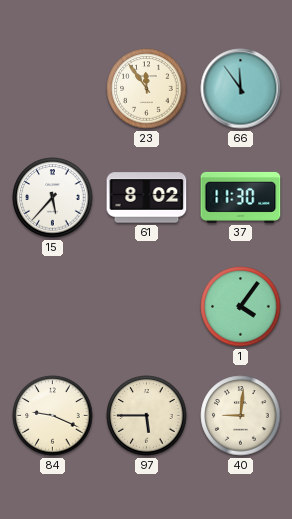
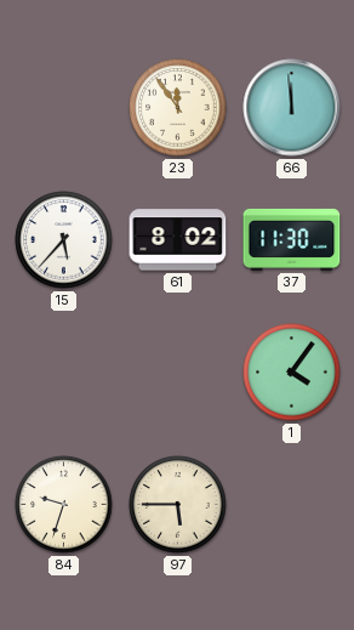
66: 11:54 -> 11:59
84: 9:19 -> 9:33
40: 9:01 -> none
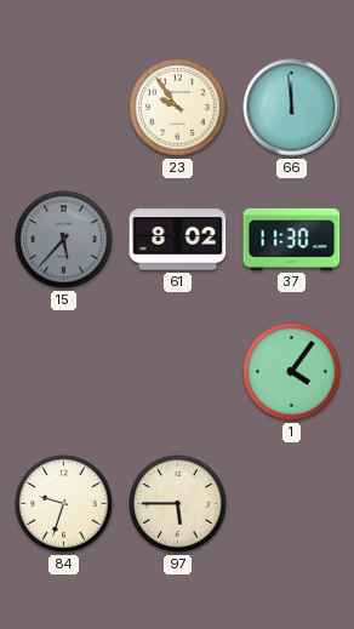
23: 11:54 -> 9:54
15 dial: white -> grey
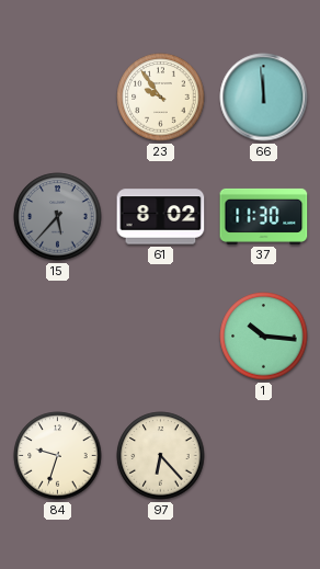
1: 4:06 -> 10:16
97: 5:45 -> 6:23
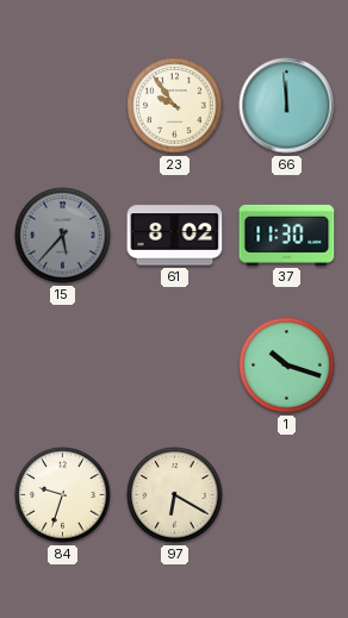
1: 10:16 -> 10:18
97: 6:23 -> 6:20
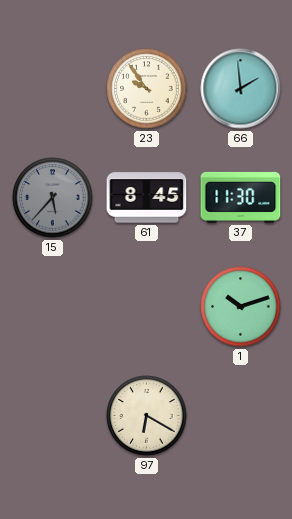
66: 11:59 -> 1:59
61: 8:02 -> 8:45
1: 10:18 -> 10:12
84: 9:33 -> none
